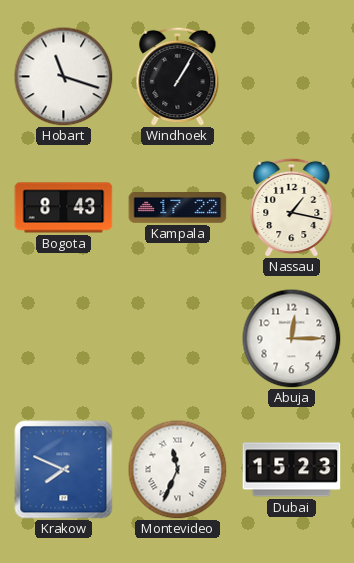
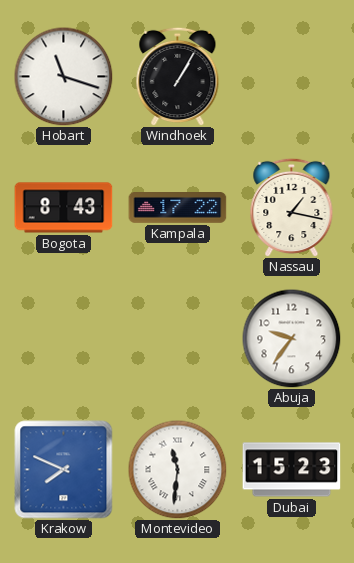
Abuja: 12:15 -> 9:36
Montevideo: 11:34 -> 11:31
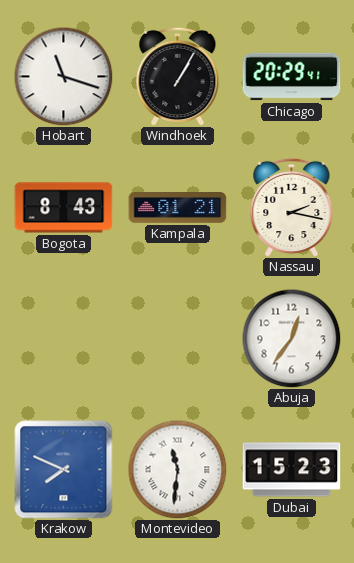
Chicago: none -> 20:29
Kampala: 17:22 -> 01:21
Nassau: 1:17 -> 2:17
Abuja: 9:36 -> 12:36
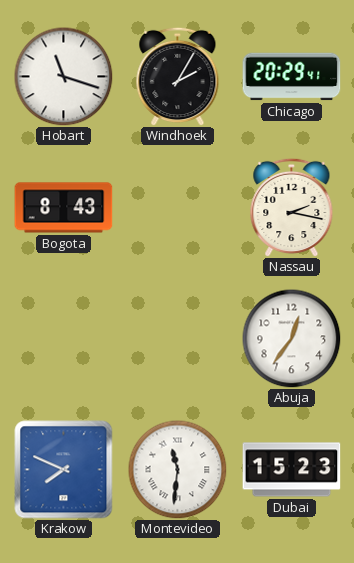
Windhoek: 1:05 -> 2:05
Kampala: 01:21 -> none
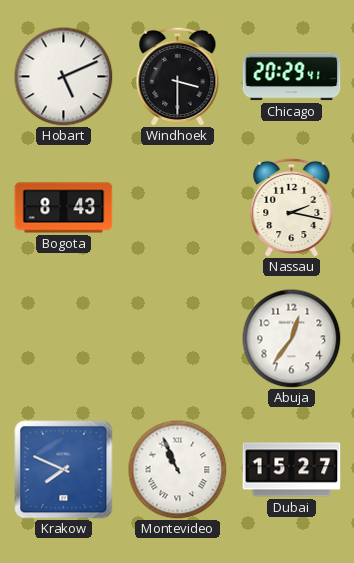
Hobart: 11:18 -> 5:11
Windhoek: 2:05 -> 3:30
Montevideo: 11:31 -> 10:56
Dubai: 15:23 -> 15:27
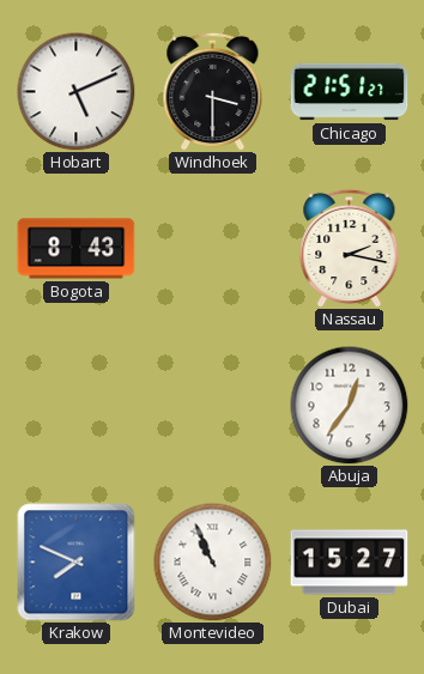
Chicago: 20:29 -> 21:51
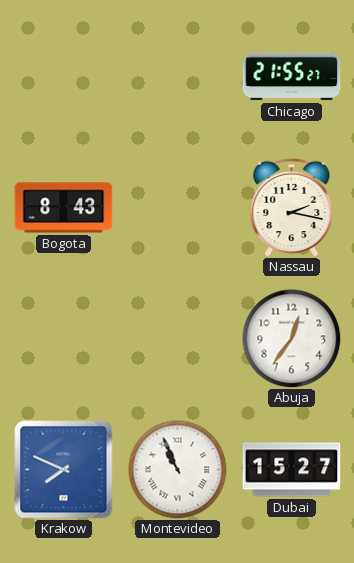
Hobart: 5:11 -> none
Windhoek: 3:30 -> none
Chicago: 21:51 -> 21:55
